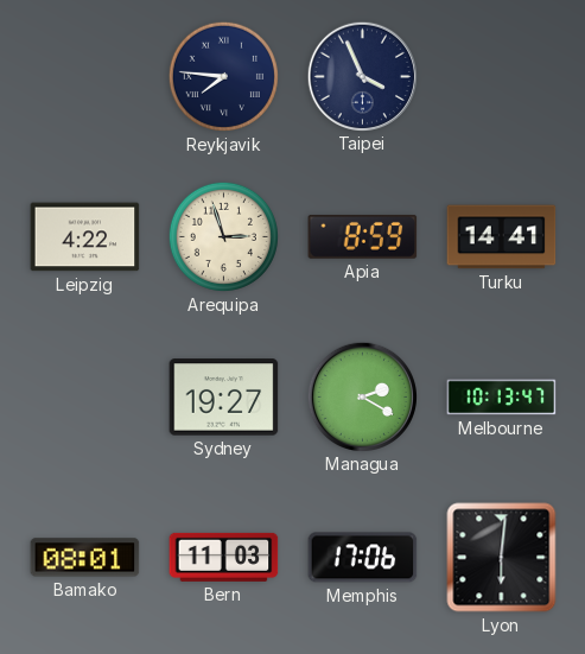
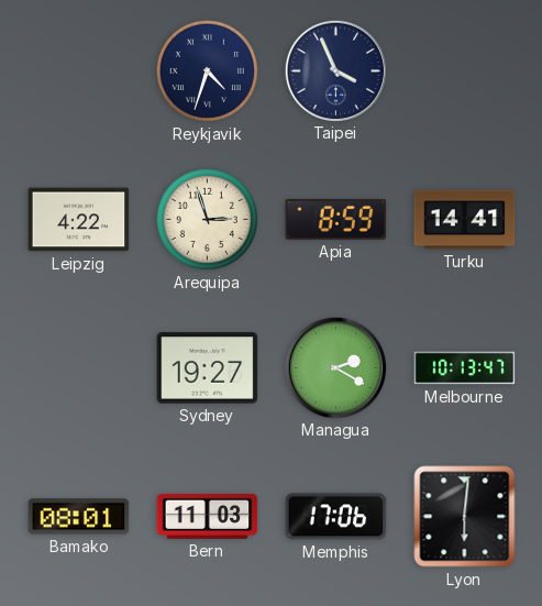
Reykjavik: 7:46 -> 4:33
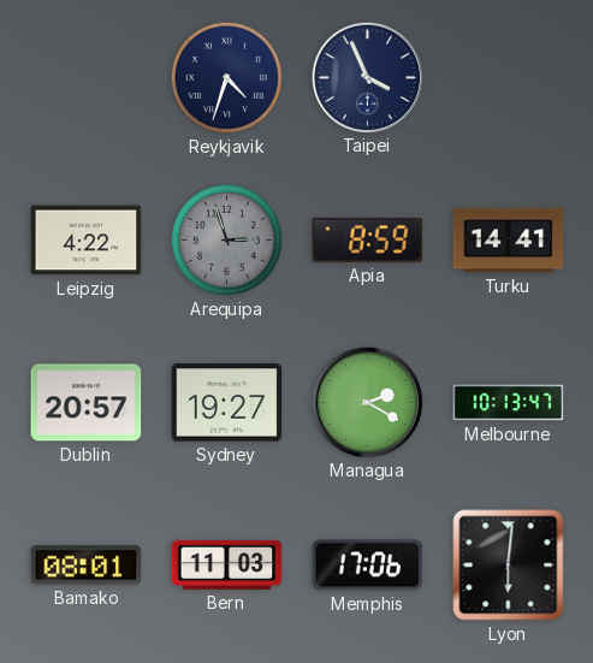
Arequipa dial: cream -> grey
Dublin: none -> 20:57
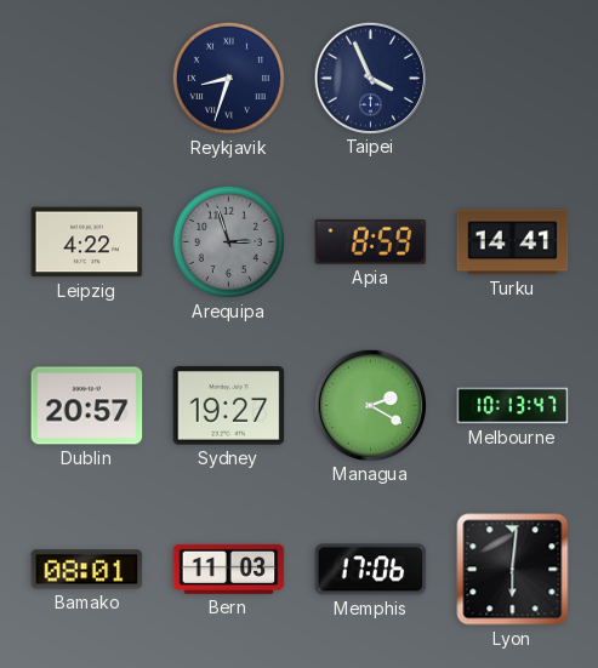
Reykjavik: 4:33 -> 8:33
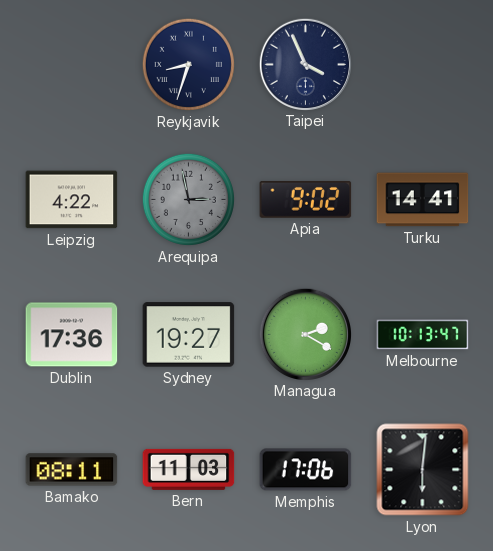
Arequipa: 2:57 -> 2:58
Apia: 8:59 -> 9:02
Dublin: 20:57 -> 17:36
Bamako: 08:01 -> 08:11
